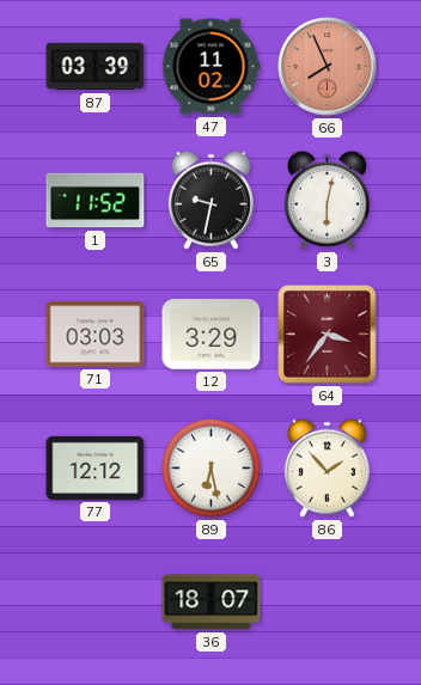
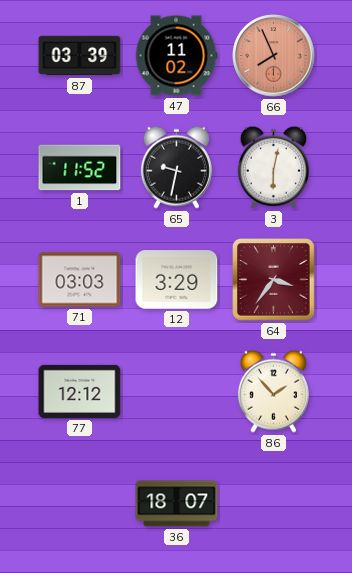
89: 6:28 -> none
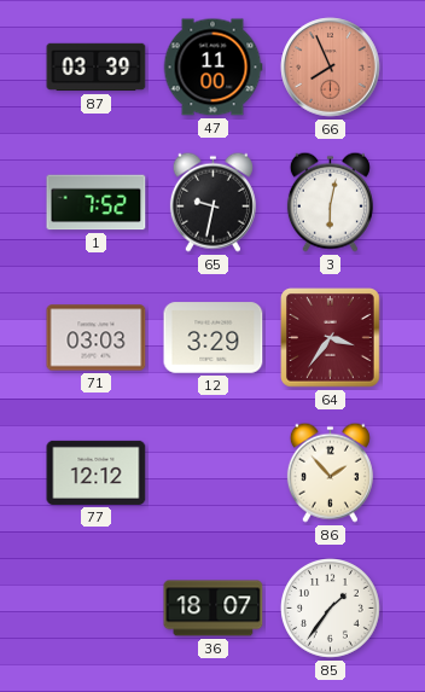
47: 11:02 -> 11:00
1: 11:52 -> 7:52
85: none -> 1:36
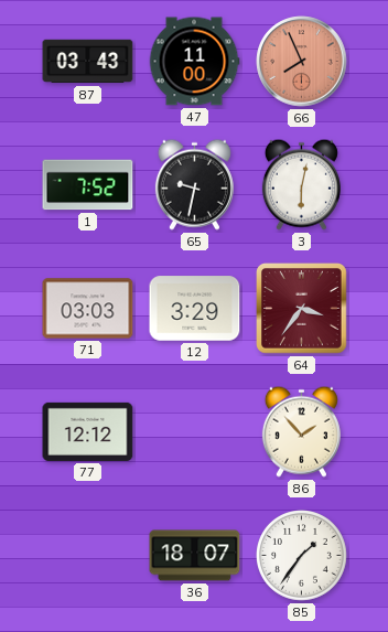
87: 03:39 -> 03:43
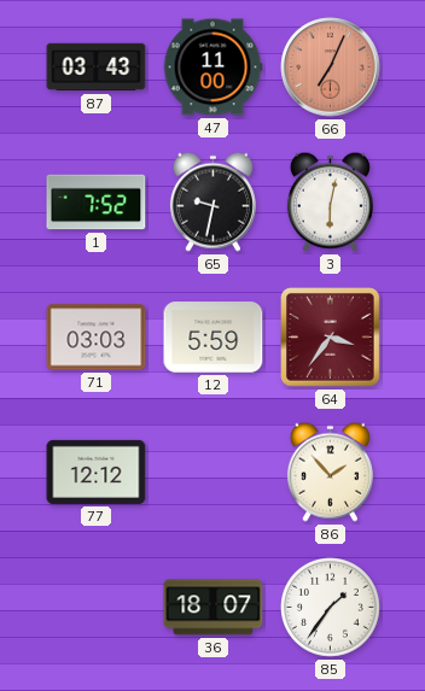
66: 7:56 -> 7:04
12: 3:29 -> 5:59
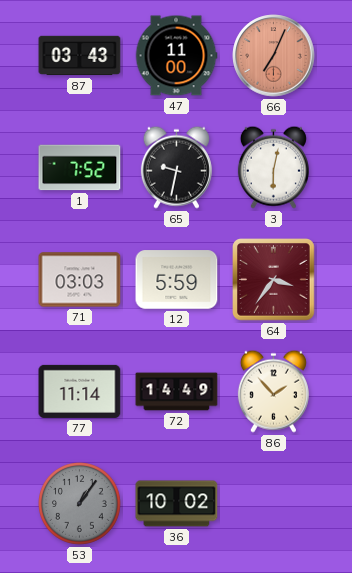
77: 12:12 -> 11:14
72: none -> 14:49
53: none -> 1:06
36: 18:07 -> 10:02
85: 1:36 -> none
